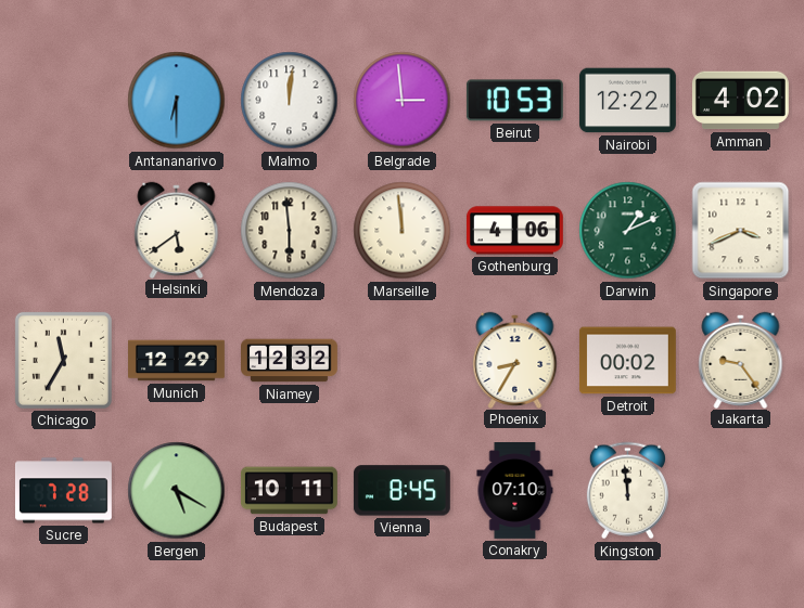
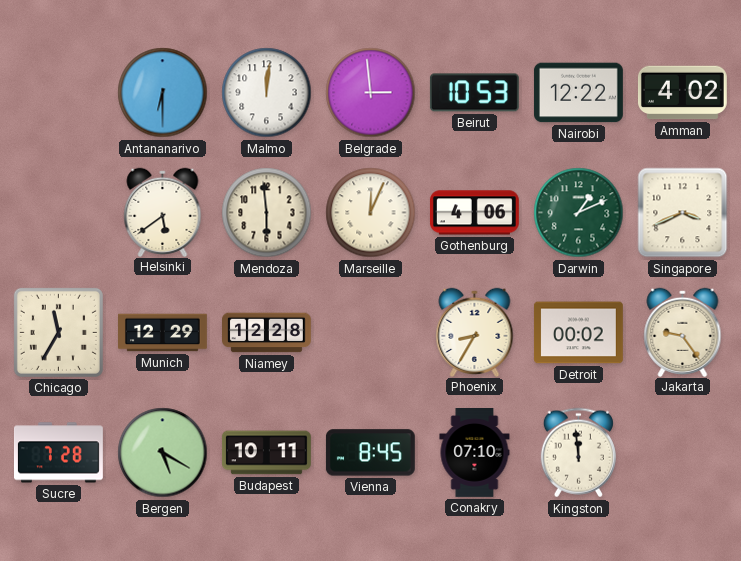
Marseille: 11:59 -> 12:04
Niamey: 12:32 -> 12:28
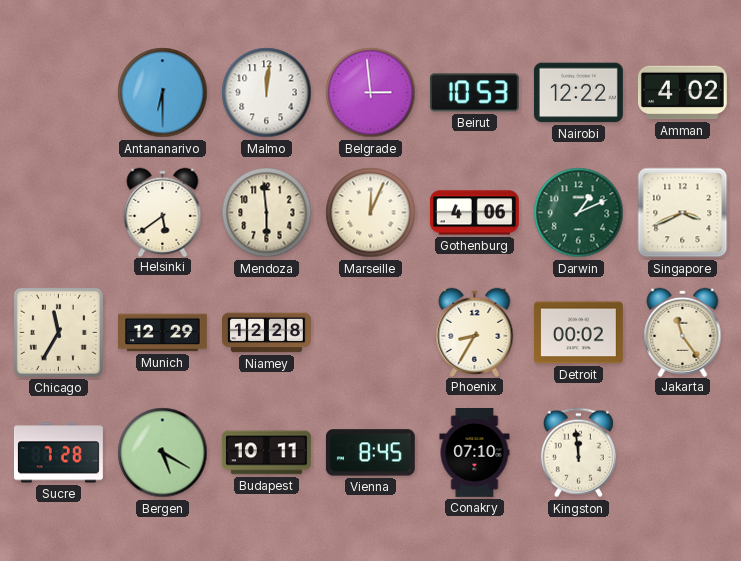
Jakarta: 9:24 -> 11:24
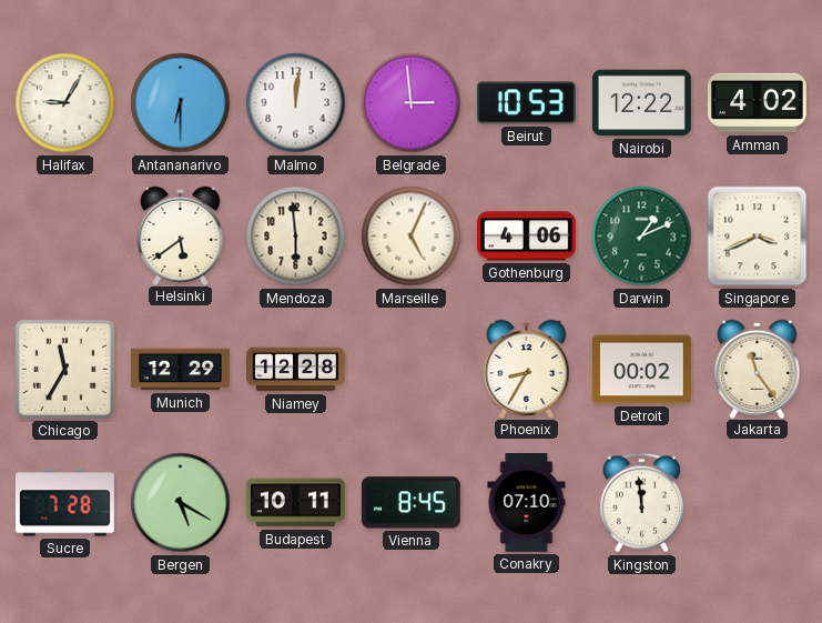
Halifax: none -> 9:05
Marseille: 12:04 -> 5:04
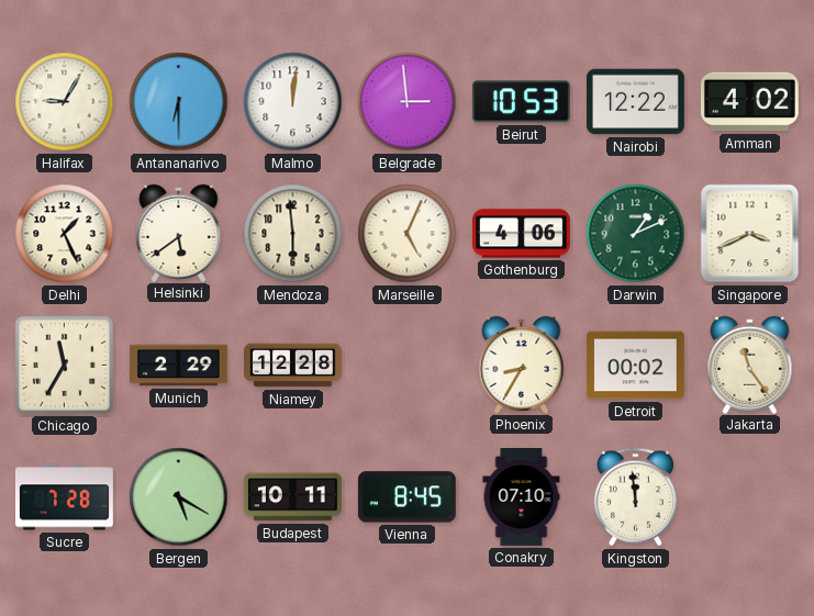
Delhi: none -> 1:26
Munich: 12:29 -> 2:29
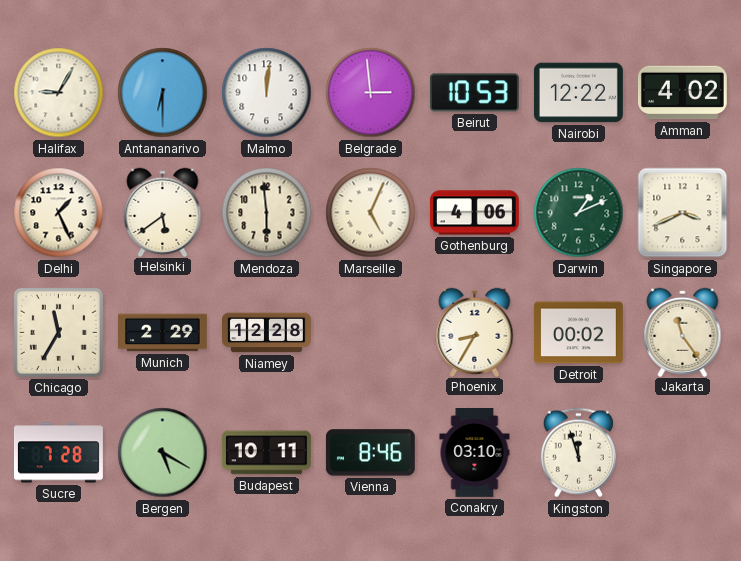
Vienna: 8:45 -> 8:46
Conakry: 07:10 -> 03:10
Kingston: 11:59 -> 11:57
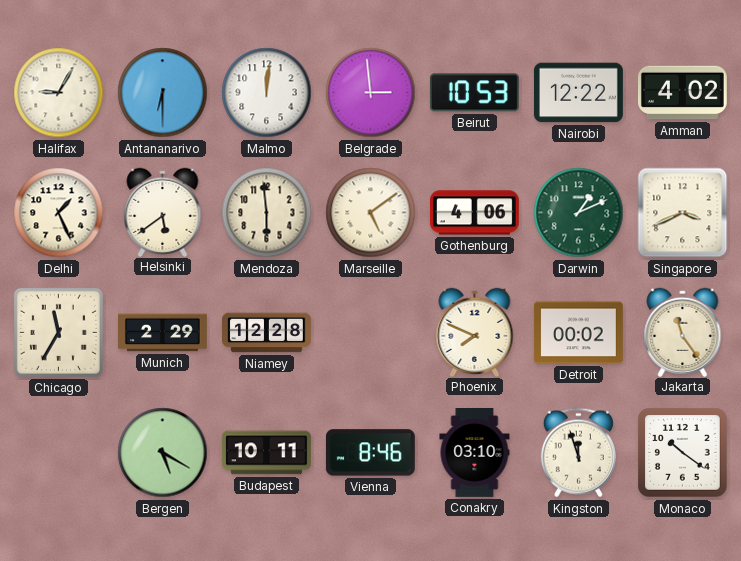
Marseille: 5:04 -> 5:09
Phoenix: 8:35 -> 7:49
Sucre: 7:28 -> none
Monaco: none -> 10:21
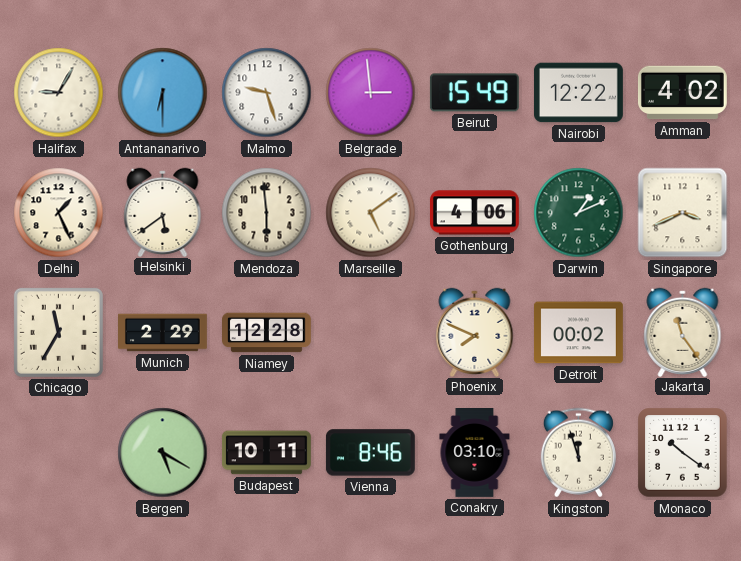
Malmo: 12:01 -> 9:27
Beirut: 10:53 -> 15:49
